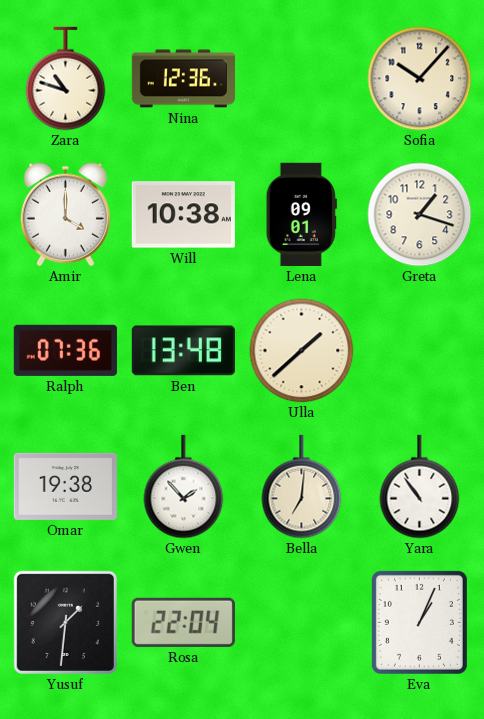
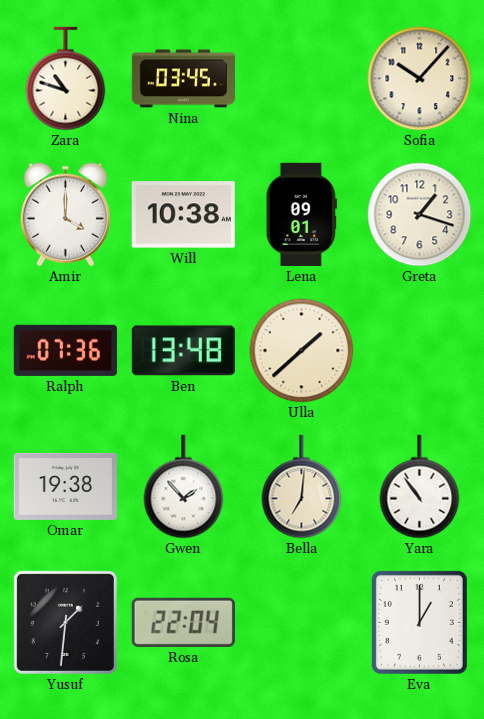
Nina: 12:36 -> 03:45
Eva: 1:04 -> 1:00
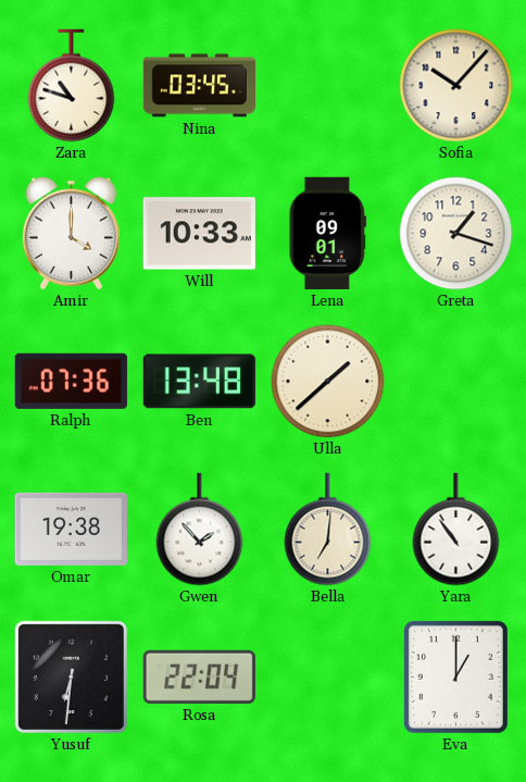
Will: 10:38 -> 10:33
Yusuf: 1:31 -> 6:31
